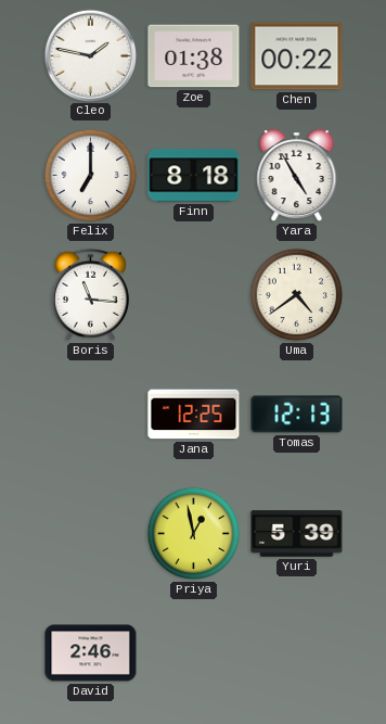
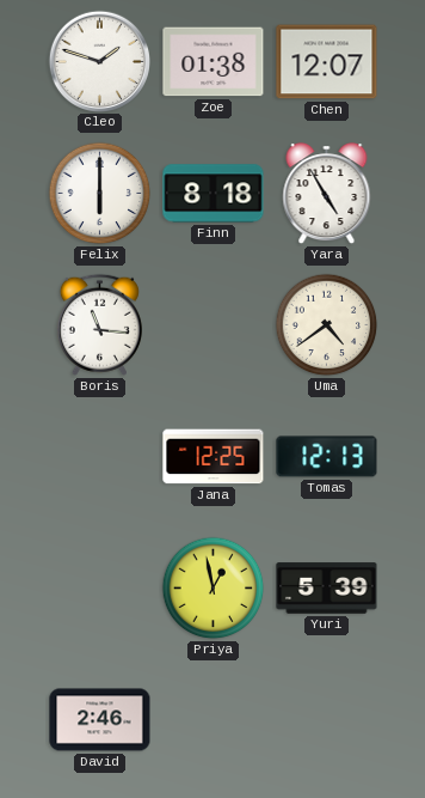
Cleo: 1:47 -> 1:48
Chen: 00:22 -> 12:07
Felix: 7:00 -> 6:00
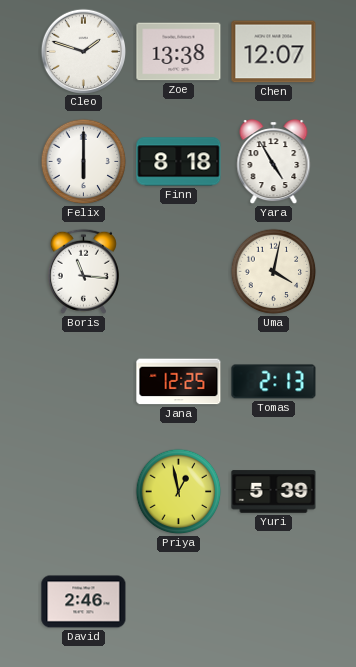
Zoe: 01:38 -> 13:38
Uma: 4:39 -> 4:02
Tomas: 12:13 -> 2:13
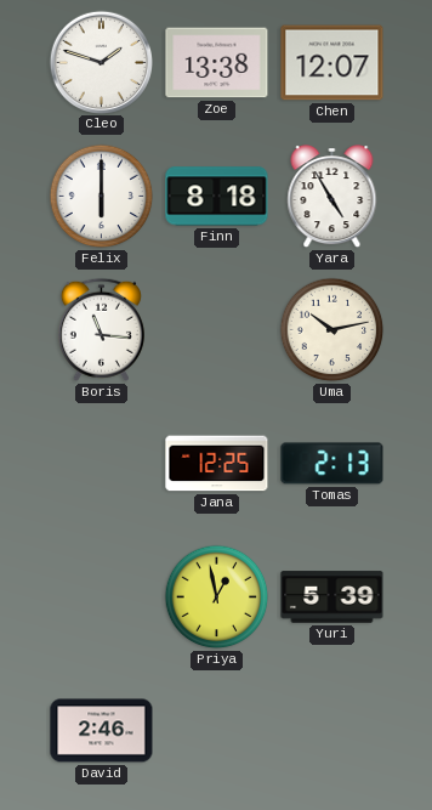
Uma: 4:02 -> 10:13
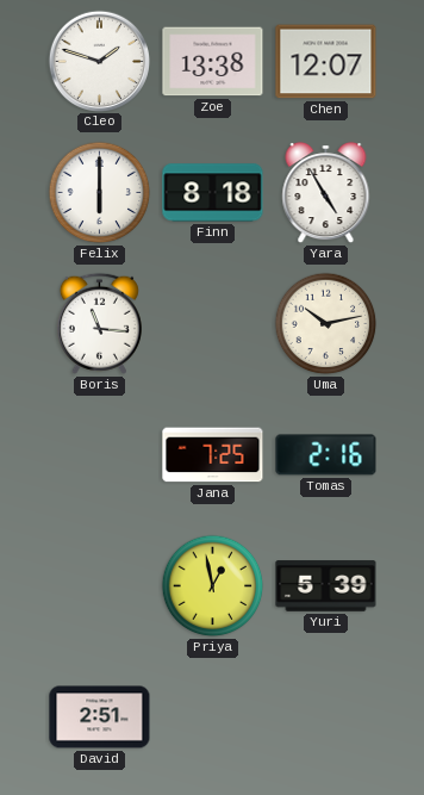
Jana: 12:25 -> 7:25
Tomas: 2:13 -> 2:16
David: 2:46 -> 2:51
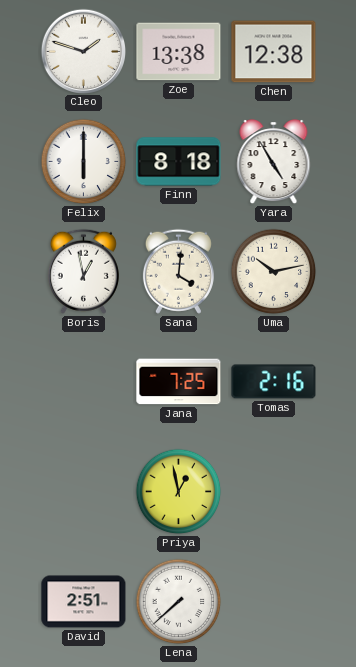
Chen: 12:07 -> 12:38
Boris: 11:16 -> 12:58
Sana: none -> 4:01
Yuri: 5:39 -> none
Lena: none -> 7:38
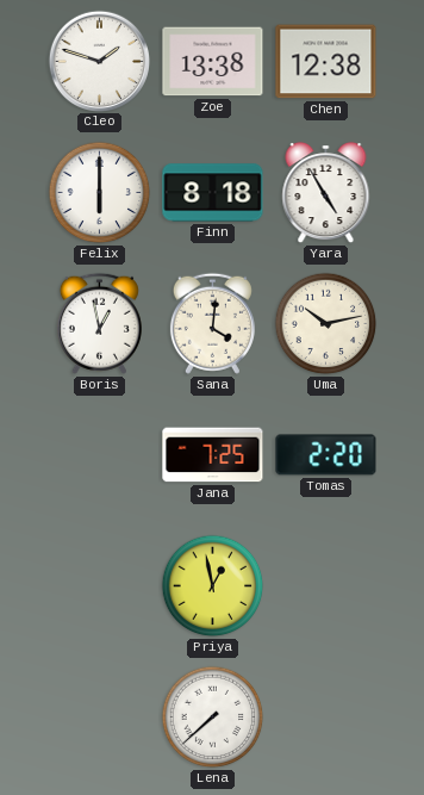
Tomas: 2:16 -> 2:20
David: 2:51 -> none
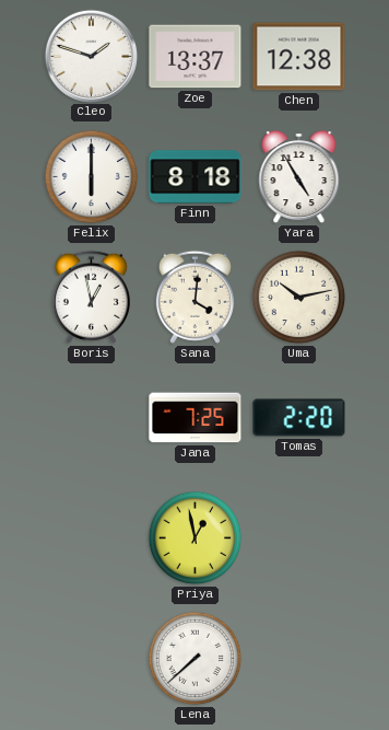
Zoe: 13:38 -> 13:37
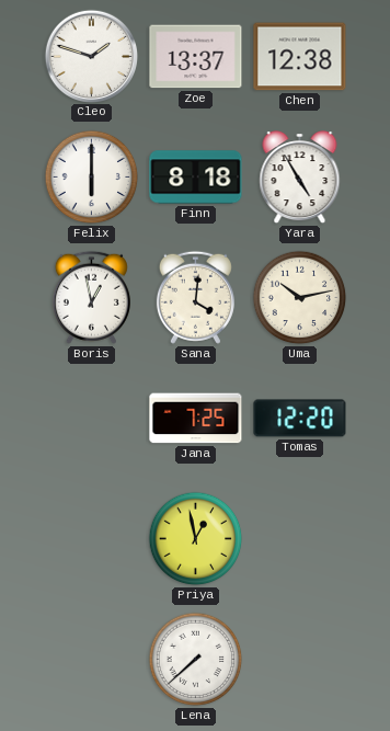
Tomas: 2:20 -> 12:20
